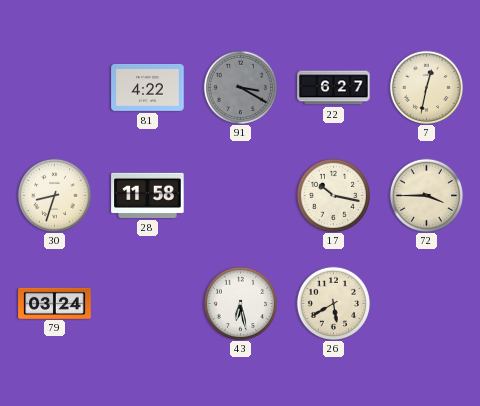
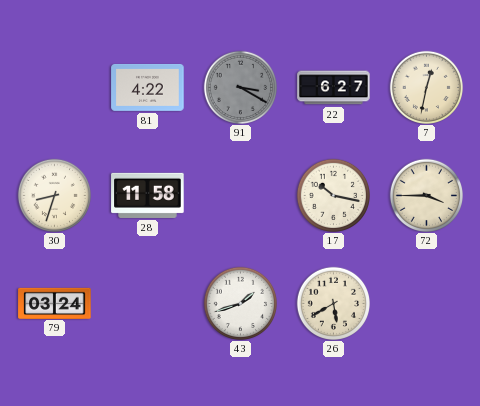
43: 6:28 -> 1:42
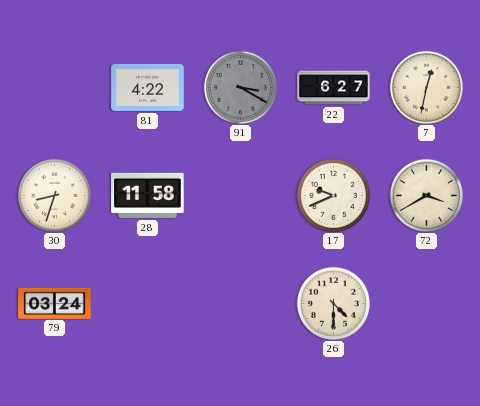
17: 10:17 -> 9:41
72: 3:45 -> 3:40
43: 1:42 -> none
26: 5:40 -> 4:30
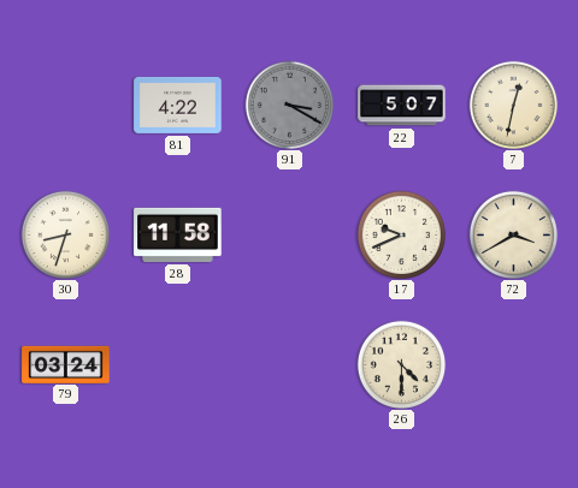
22: 6:27 -> 5:07
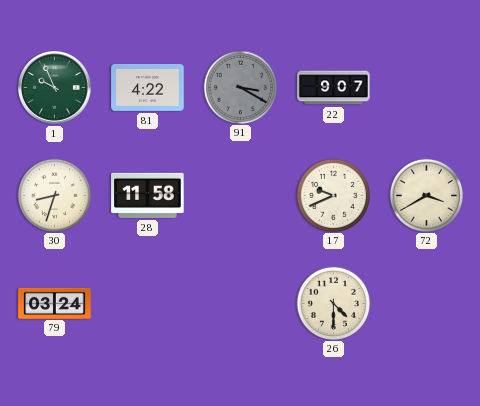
1: none -> 9:56
22: 5:07 -> 9:07
7: 12:32 -> none
